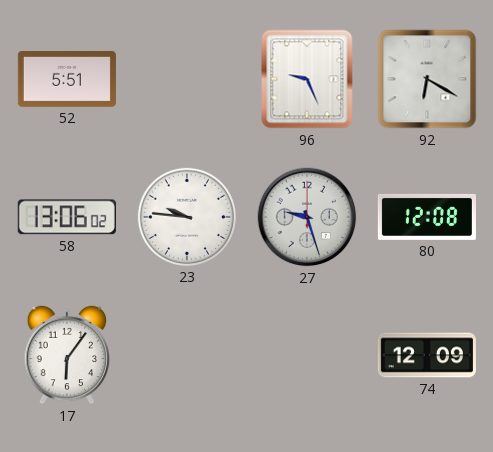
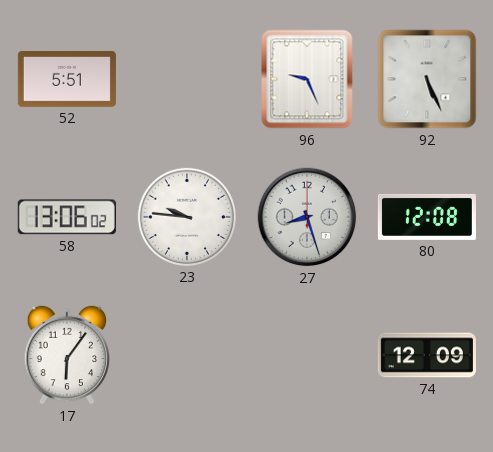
92: 6:20 -> 5:26
27: 9:27 -> 8:27
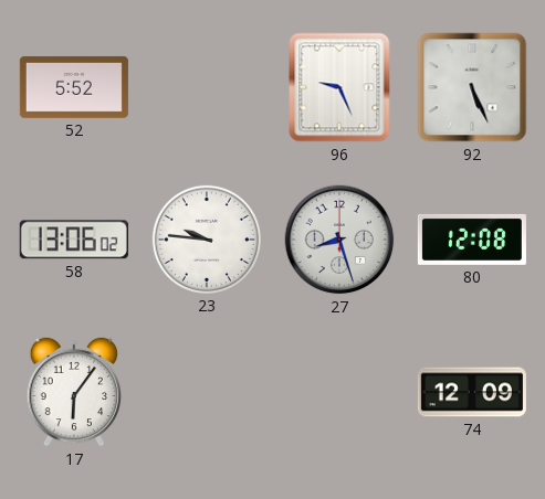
52: 5:51 -> 5:52
